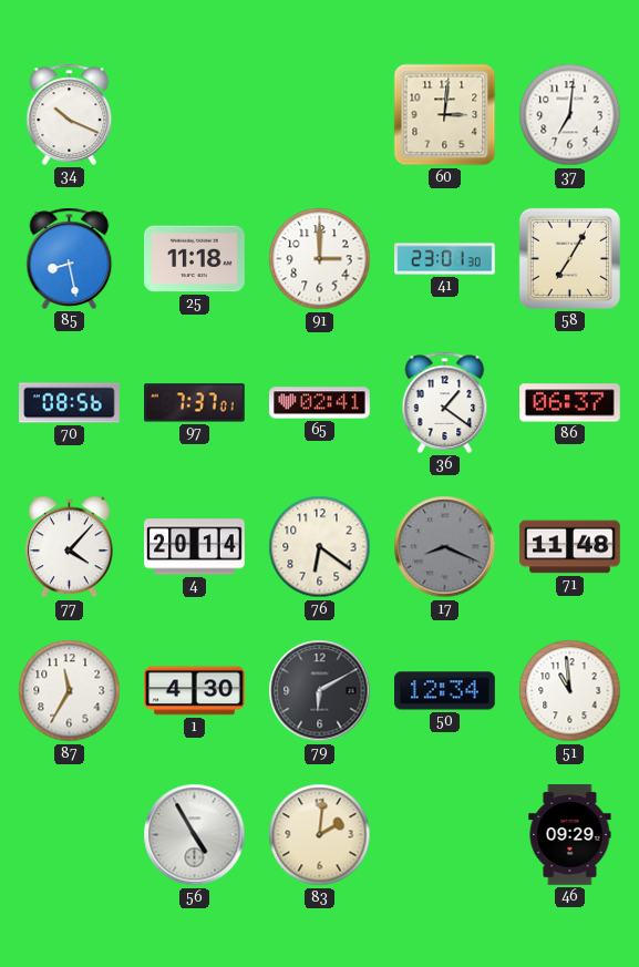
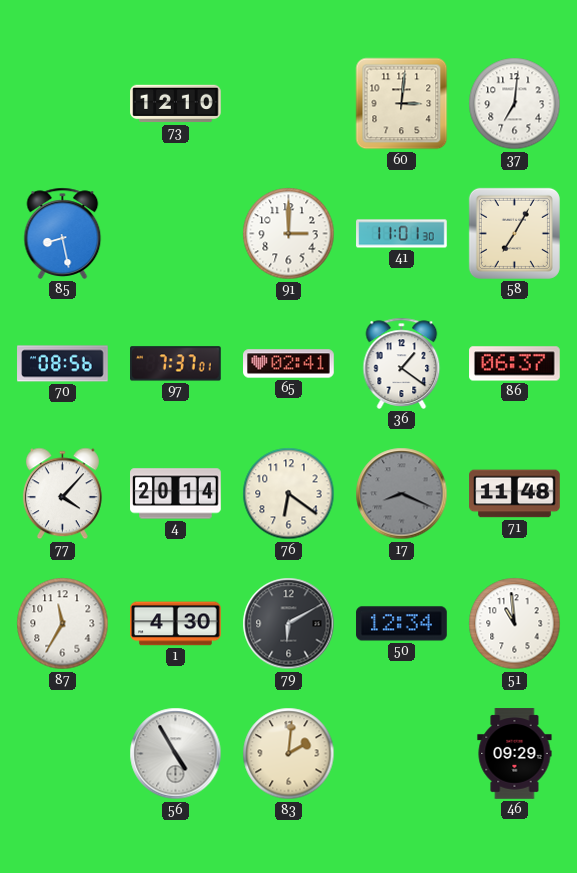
34: 10:19 -> none
73: none -> 12:10
25: 11:18 -> none
41: 23:01 -> 11:01
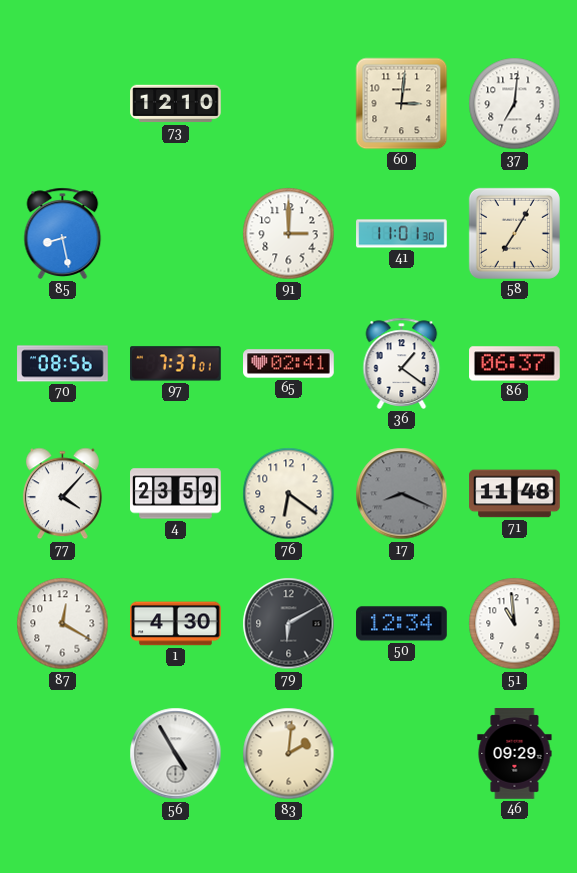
4: 20:14 -> 23:59
87: 11:35 -> 12:20
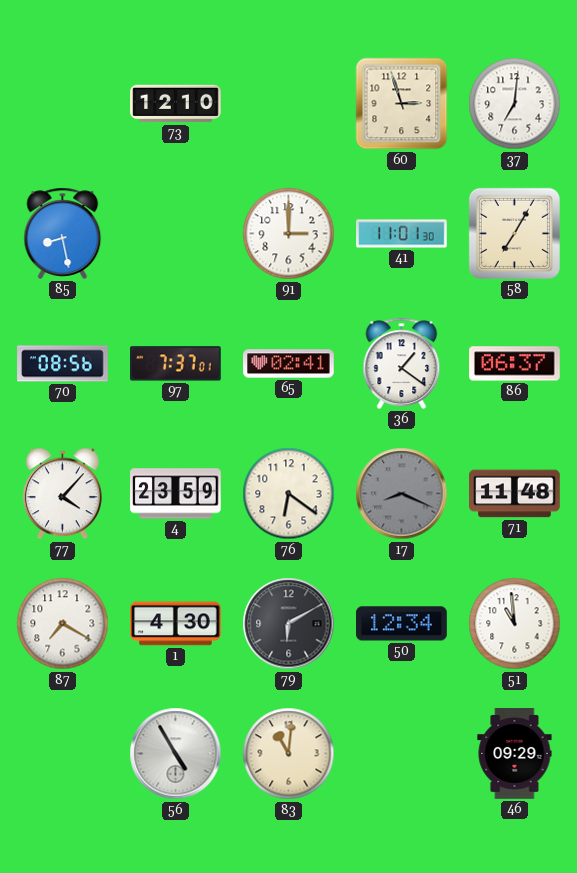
60: 3:01 -> 2:57
87: 12:20 -> 7:20
83: 2:01 -> 11:01
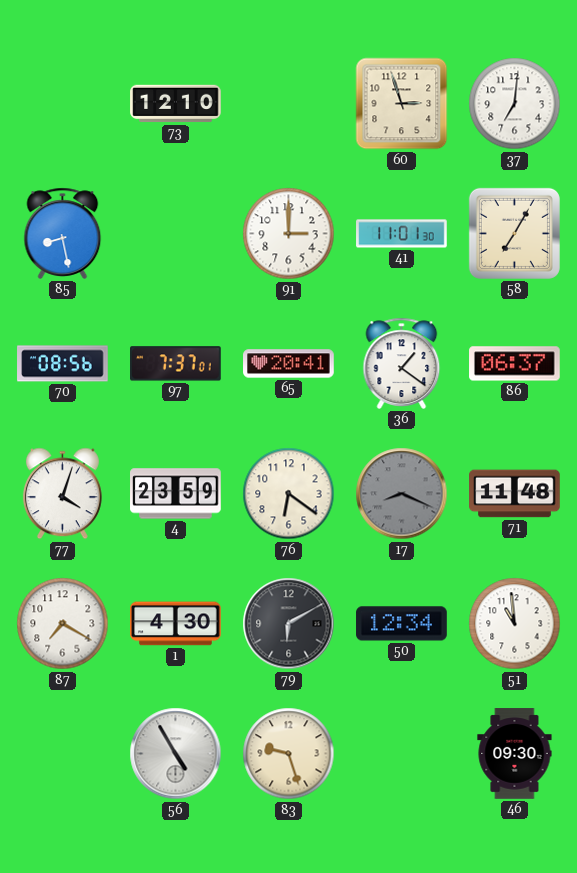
65: 02:41 -> 20:41
77: 4:07 -> 4:03
83: 11:01 -> 9:27
46: 09:29 -> 09:30
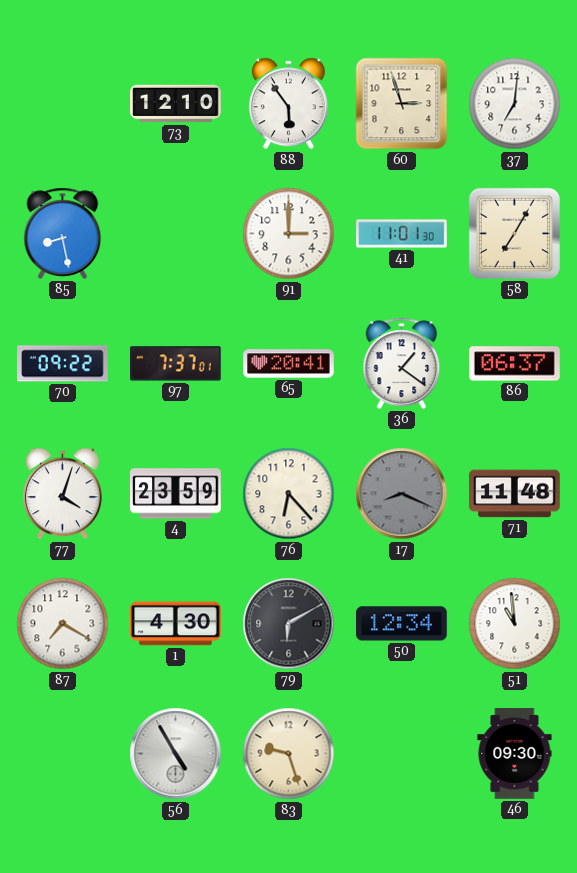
88: none -> 5:54
70: 08:56 -> 09:22
76: 6:21 -> 6:23
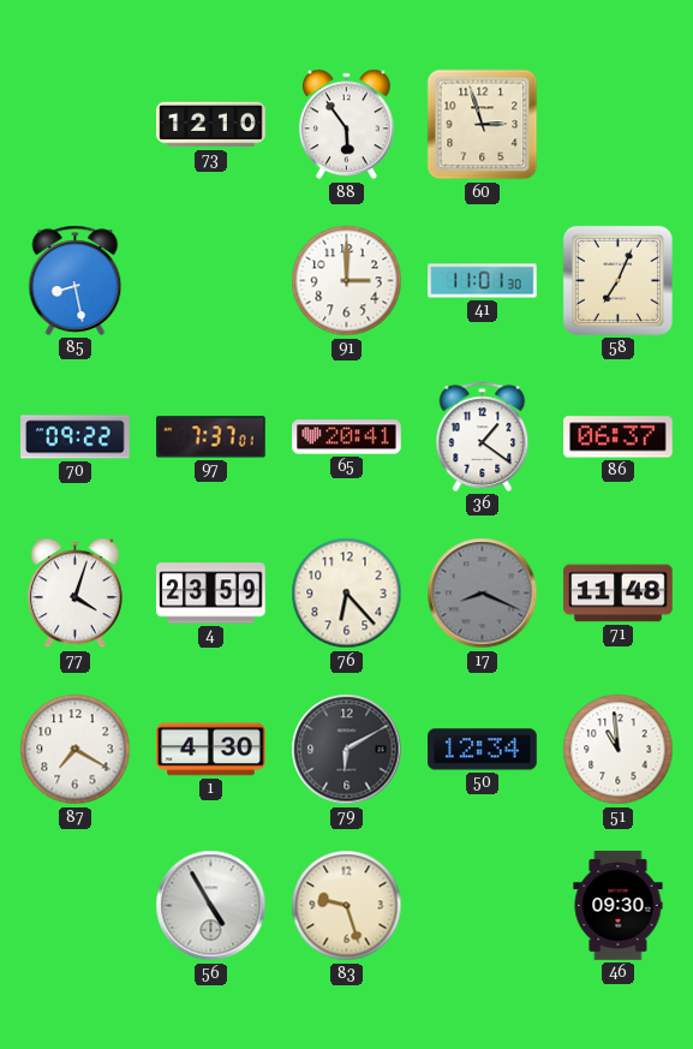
37: 7:01 -> none
58: 7:05 -> 7:04
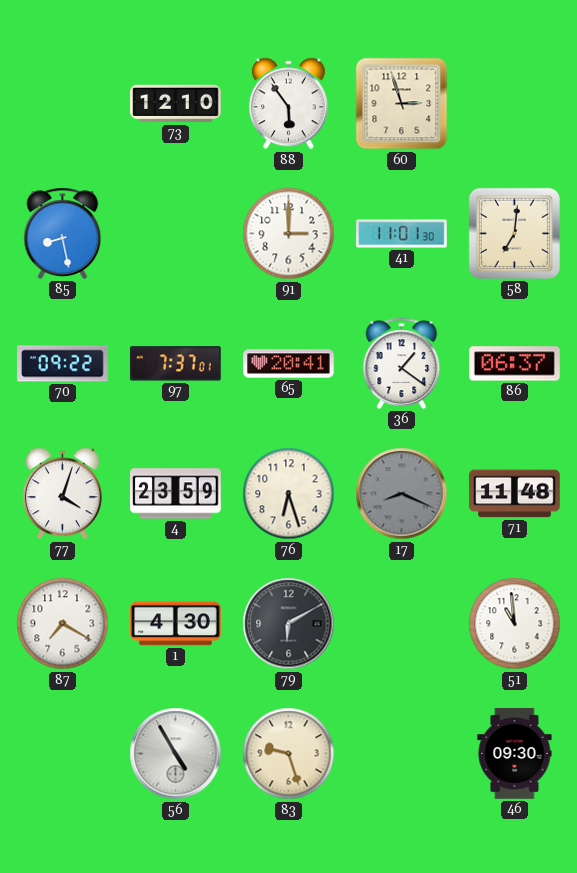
58: 7:04 -> 7:01
76: 6:23 -> 6:27
50: 12:34 -> none
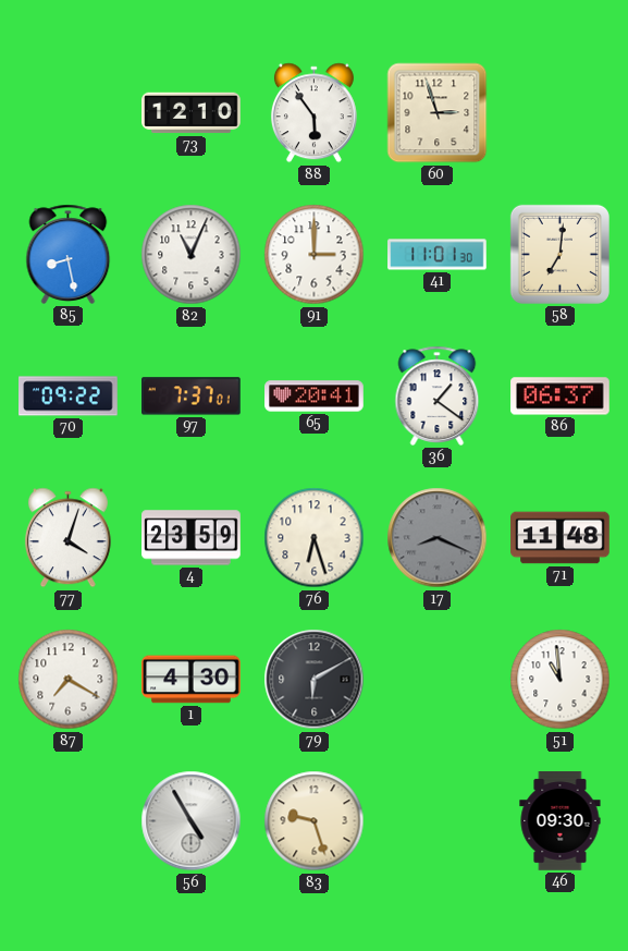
82: none -> 11:04
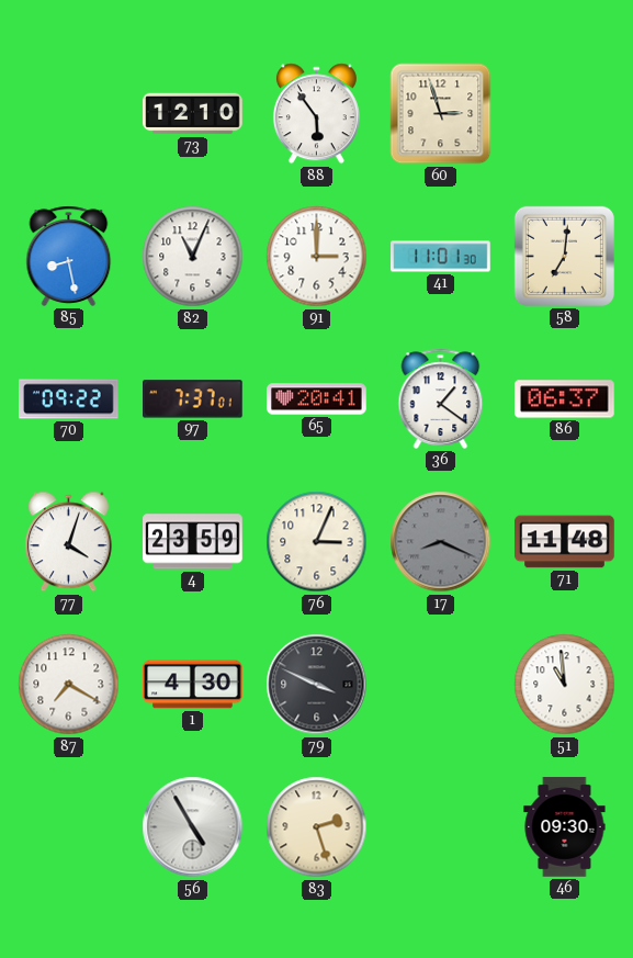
76: 6:27 -> 3:04
79: 6:10 -> 3:49
83: 9:27 -> 2:27
